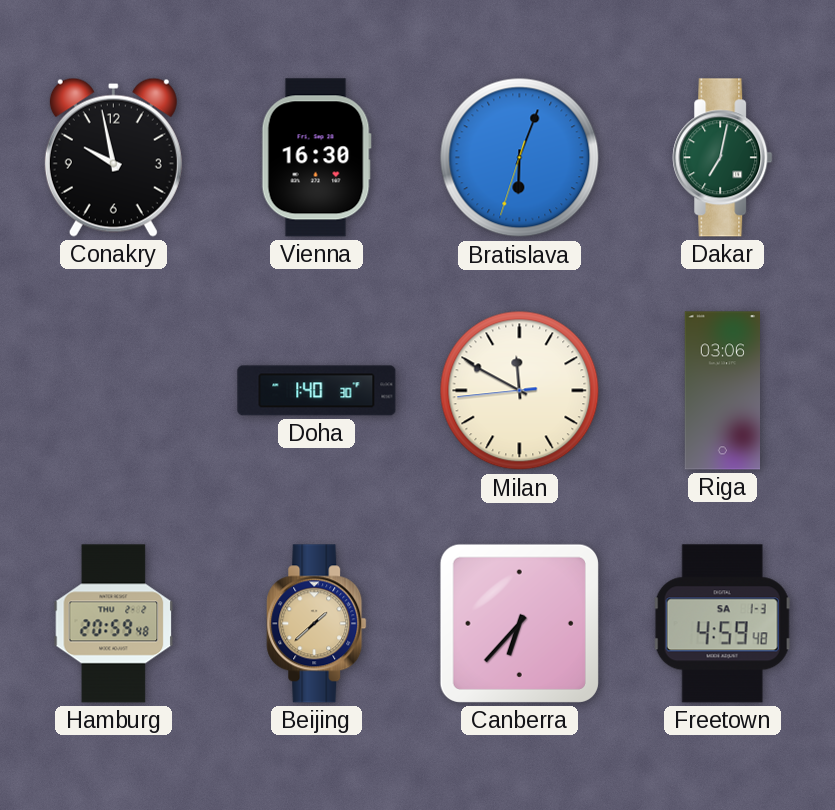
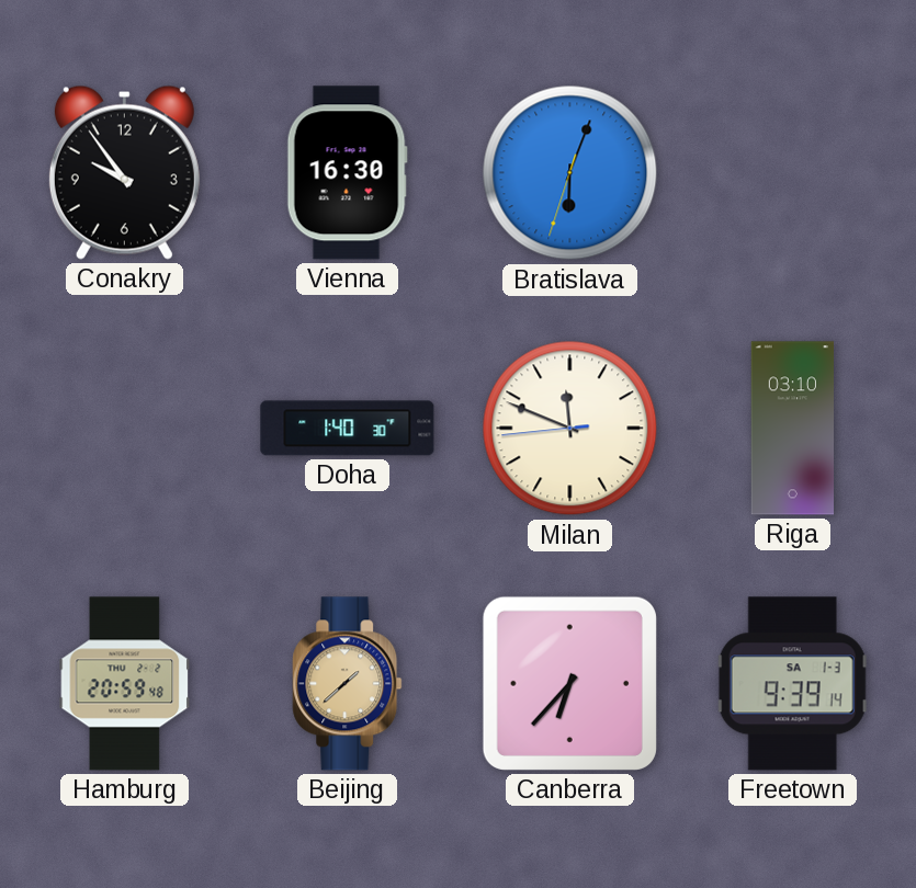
Conakry: 9:58 -> 9:54
Dakar: 7:02 -> none
Milan: 11:49 -> 11:48
Riga: 03:06 -> 03:10
Freetown: 4:59 -> 9:39
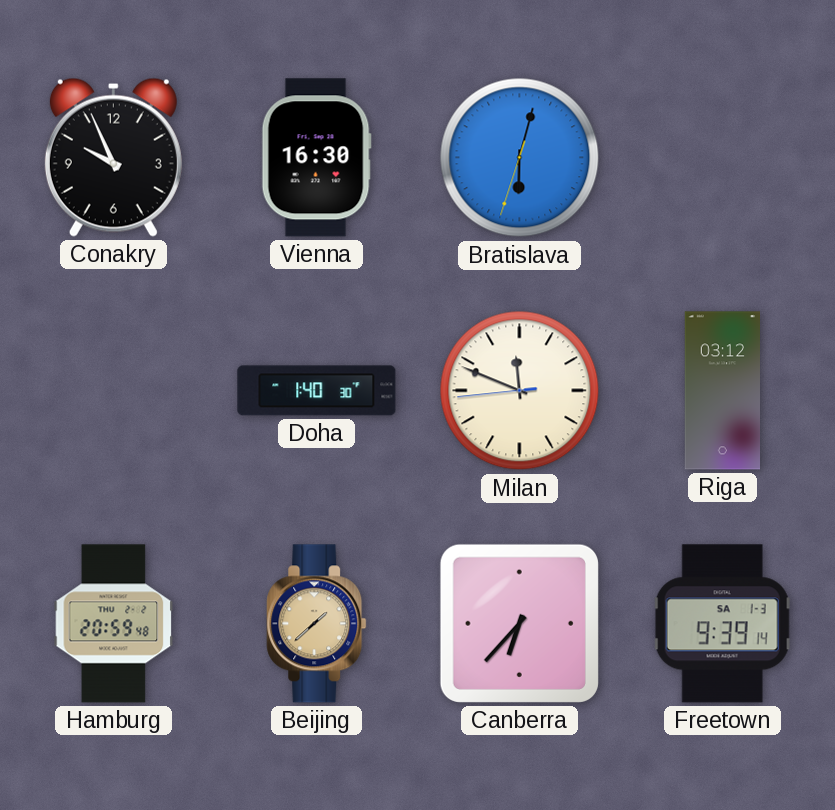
Conakry: 9:54 -> 9:56
Bratislava: 6:03 -> 6:02
Riga: 03:10 -> 03:12
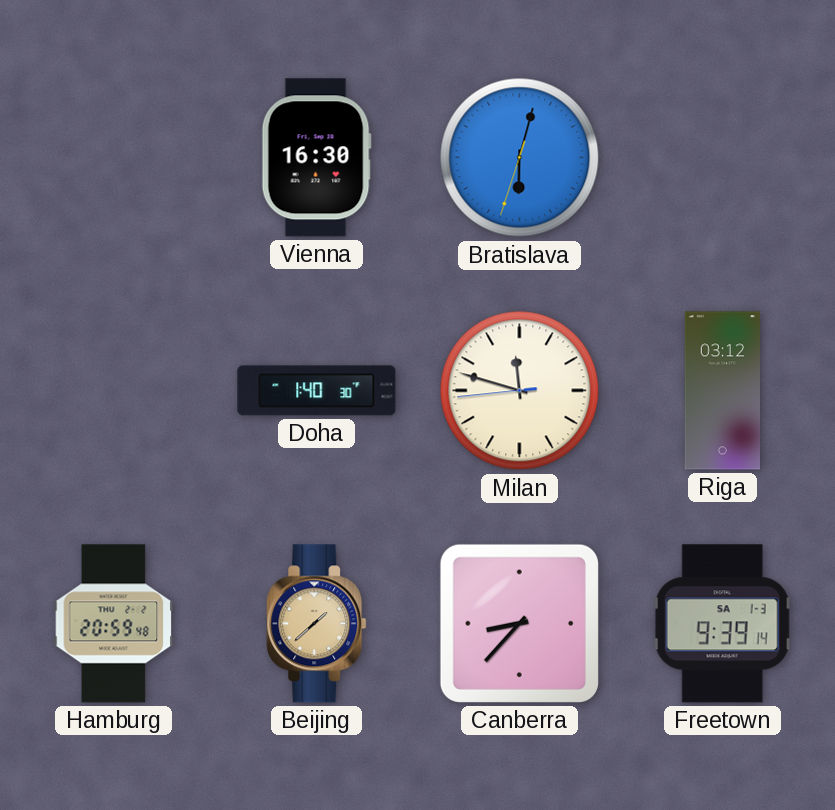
Conakry: 9:56 -> none
Milan: 11:48 -> 11:47
Canberra: 6:37 -> 8:37
